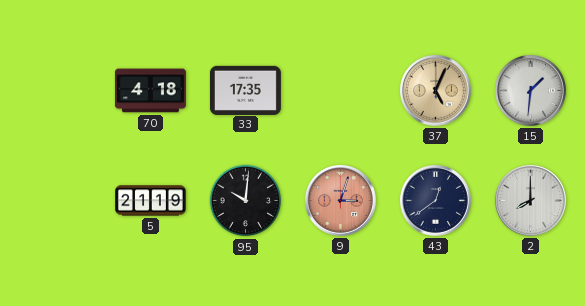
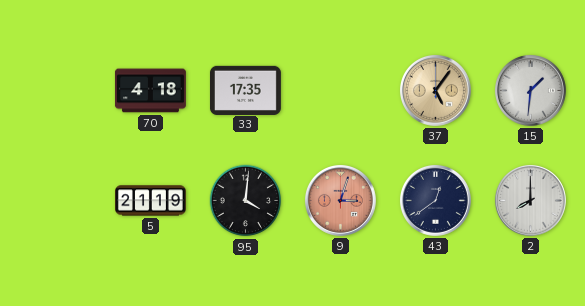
37: 5:04 -> 5:06
95: 10:01 -> 4:01
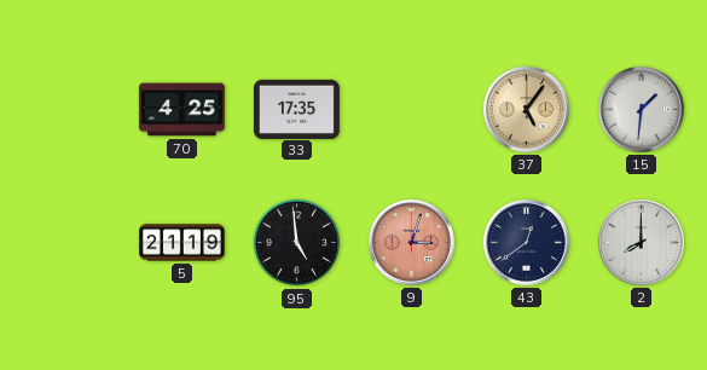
70: 4:18 -> 4:25
95: 4:01 -> 4:59
